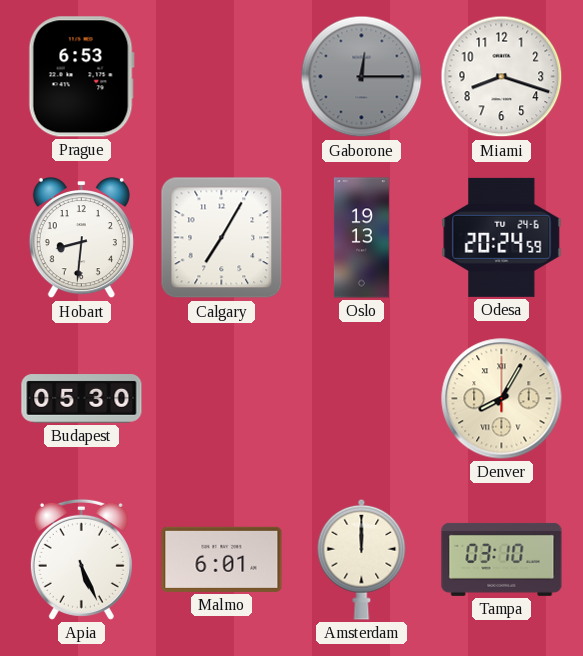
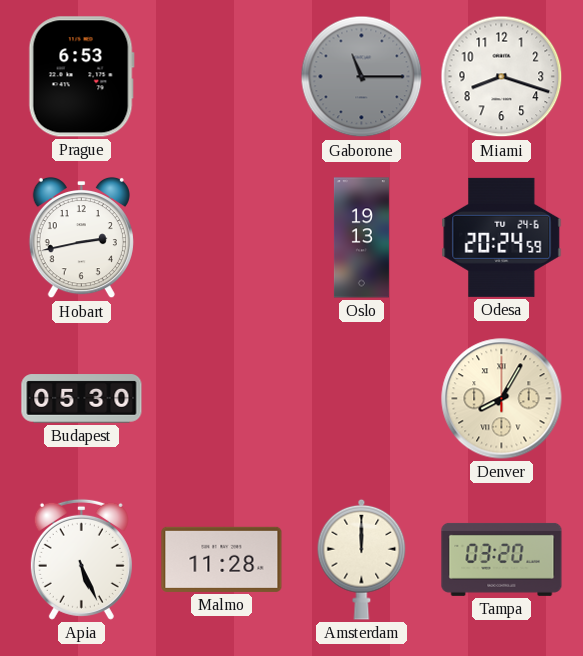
Gaborone: 12:15 -> 11:15
Hobart: 8:31 -> 2:43
Calgary: 7:05 -> none
Malmo: 6:01 -> 11:28
Tampa: 03:10 -> 03:20
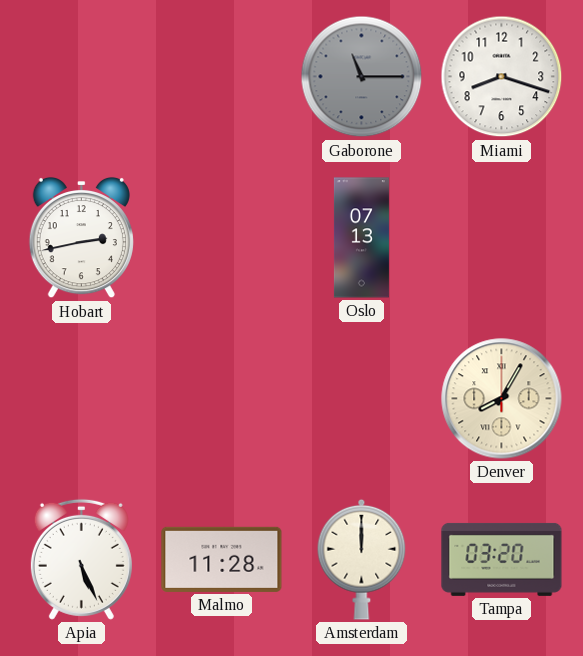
Prague: 6:53 -> none
Oslo: 19:13 -> 07:13
Odesa: 20:24 -> none
Budapest: 05:30 -> none
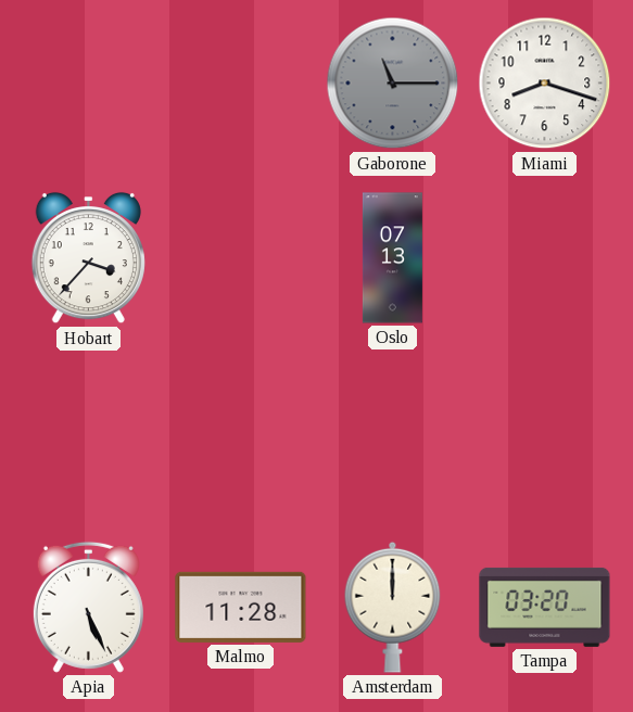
Hobart: 2:43 -> 3:37
Denver: 8:05 -> none
